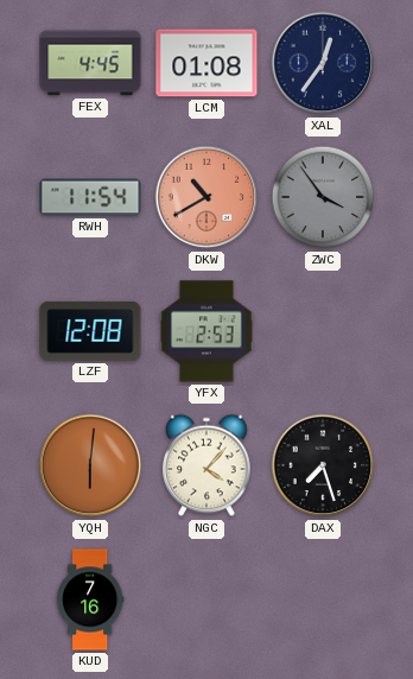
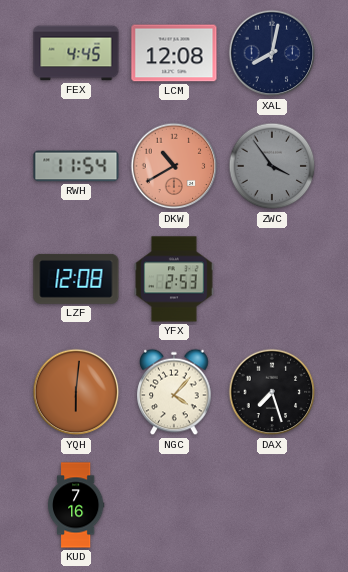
LCM: 01:08 -> 12:08
XAL: 12:36 -> 8:02
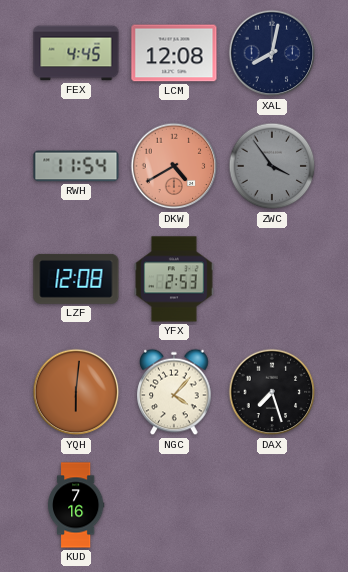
DKW: 10:40 -> 4:40
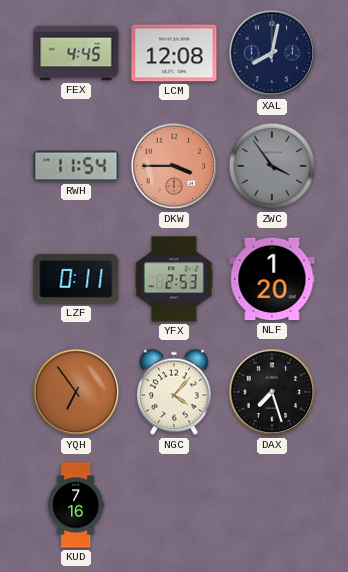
DKW: 4:40 -> 3:45
LZF: 12:08 -> 0:11
NLF: none -> 1:20
YQH: 6:01 -> 6:54
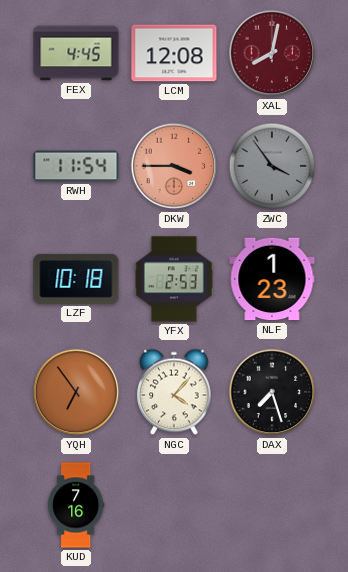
XAL dial: navy -> burgundy
LZF: 0:11 -> 10:18
NLF: 1:20 -> 1:23
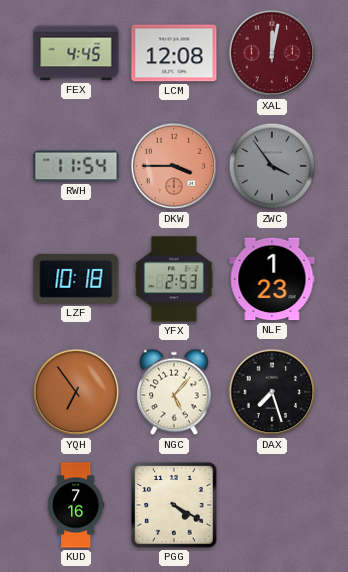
XAL: 8:02 -> 12:02
NGC: 4:07 -> 5:07
PGG: none -> 4:20
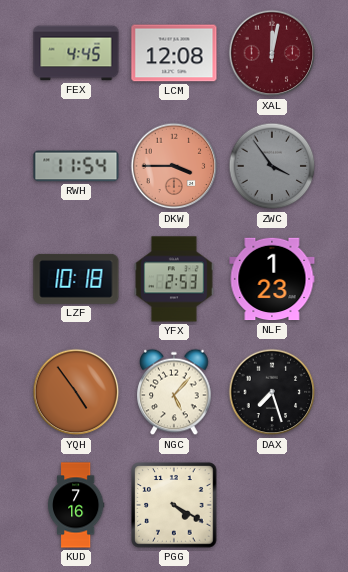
YQH: 6:54 -> 4:54
